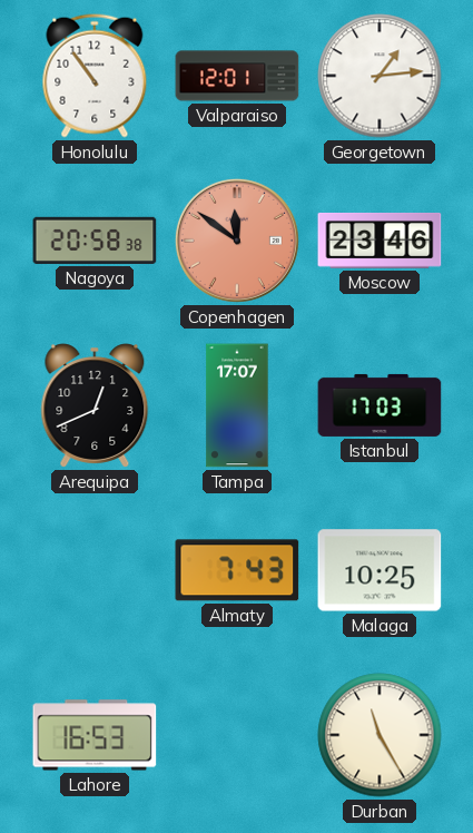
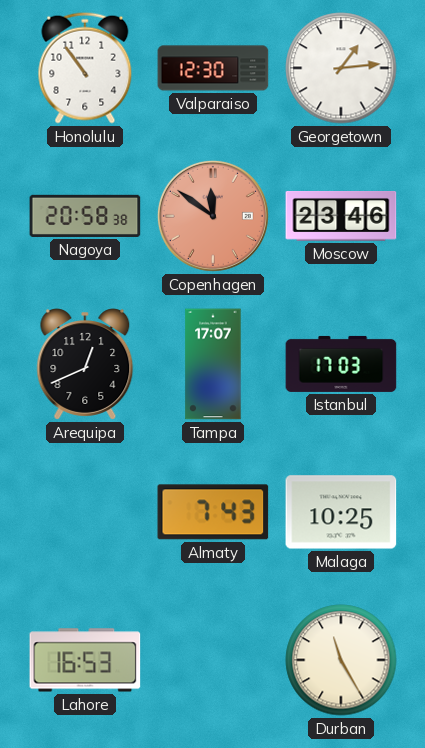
Valparaiso: 12:01 -> 12:30
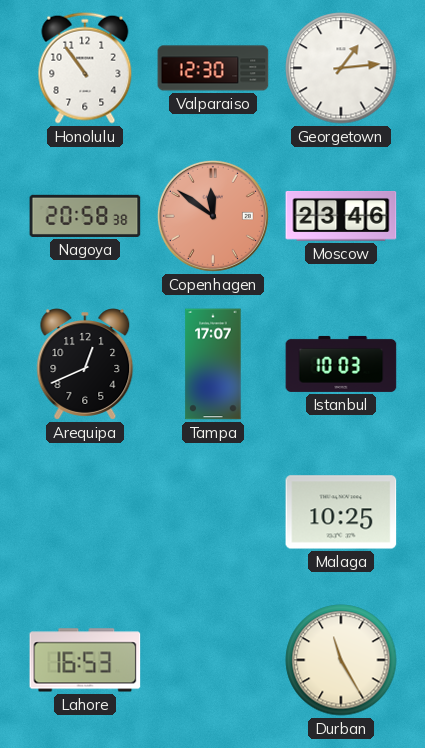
Istanbul: 17:03 -> 10:03
Almaty: 7:43 -> none
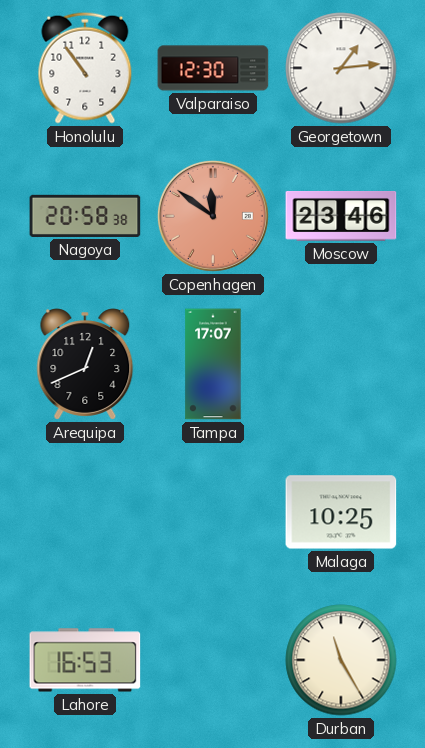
Istanbul: 10:03 -> none
